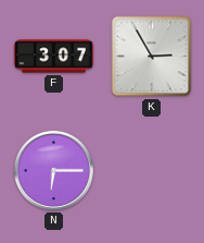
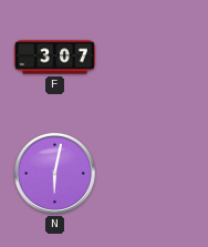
K: 2:55 -> none
N: 6:15 -> 6:02
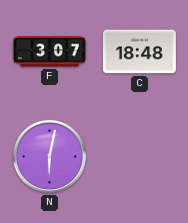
C: none -> 18:48
